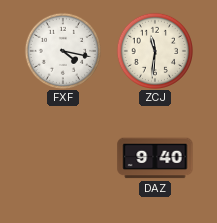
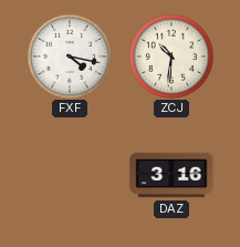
ZCJ: 11:31 -> 10:31
DAZ: 9:40 -> 3:16
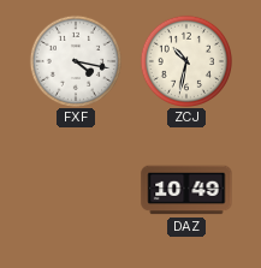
ZCJ: 10:31 -> 10:32
DAZ: 3:16 -> 10:49
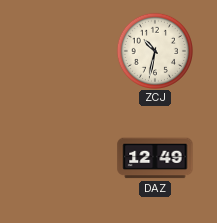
FXF: 4:17 -> none
DAZ: 10:49 -> 12:49
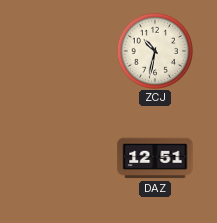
DAZ: 12:49 -> 12:51
